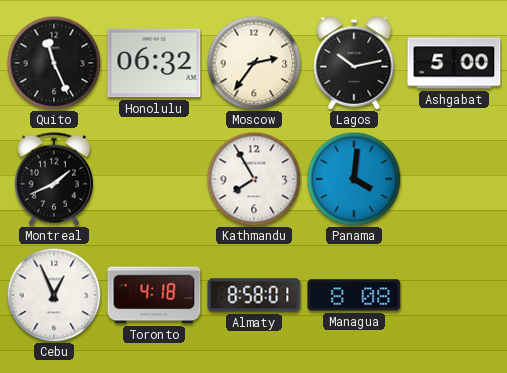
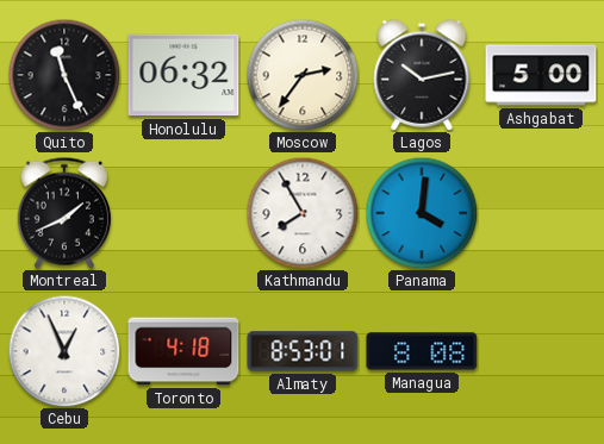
Almaty: 8:58 -> 8:53
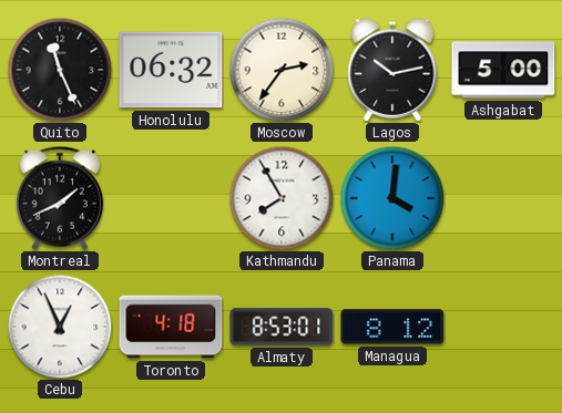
Managua: 8:08 -> 8:12
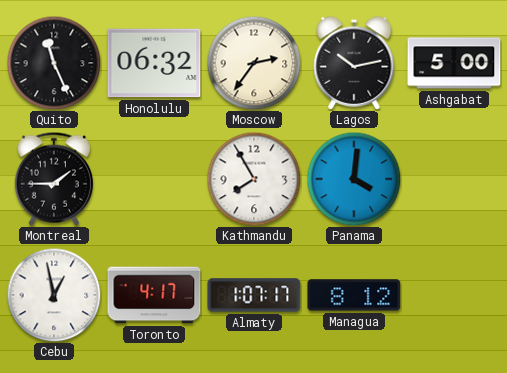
Montreal: 1:41 -> 1:45
Cebu: 12:56 -> 12:58
Toronto: 4:18 -> 4:17
Almaty: 8:53 -> 1:07
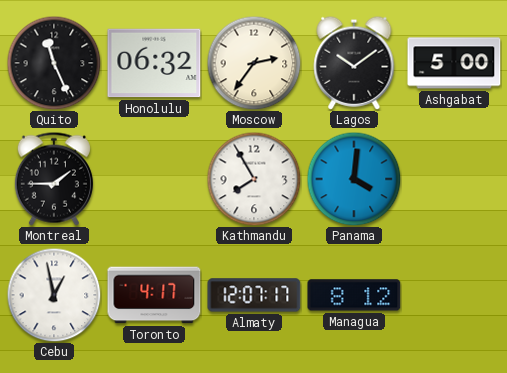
Lagos: 10:13 -> 10:09
Almaty: 1:07 -> 12:07
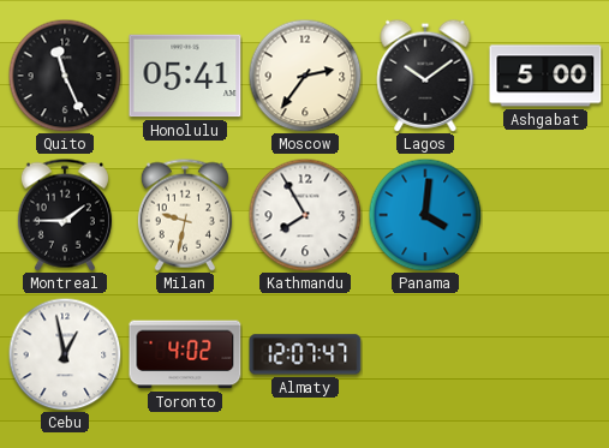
Honolulu: 06:32 -> 05:41
Milan: none -> 9:32
Toronto: 4:17 -> 4:02
Almaty: 12:07:17 -> 12:07:47
Managua: 8:12 -> none
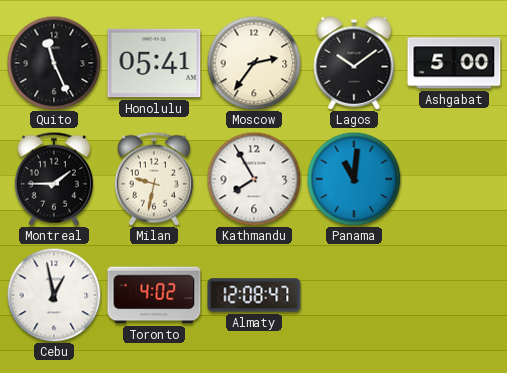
Panama: 4:01 -> 11:01
Almaty: 12:07 -> 12:08
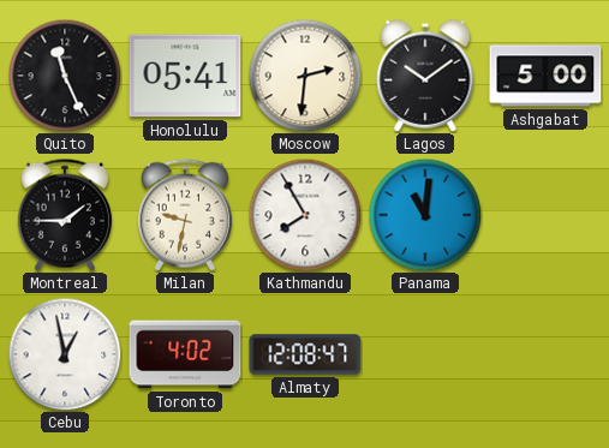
Moscow: 2:36 -> 2:31
